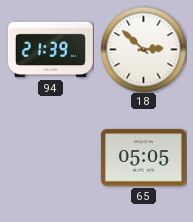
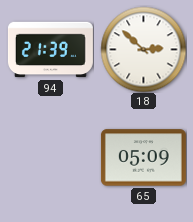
65: 05:05 -> 05:09
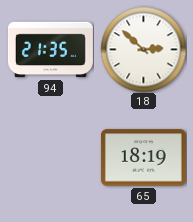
94: 21:39 -> 21:35
65: 05:09 -> 18:19
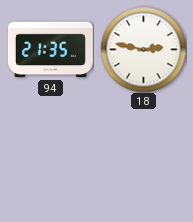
18: 2:52 -> 2:47
65: 18:19 -> none
